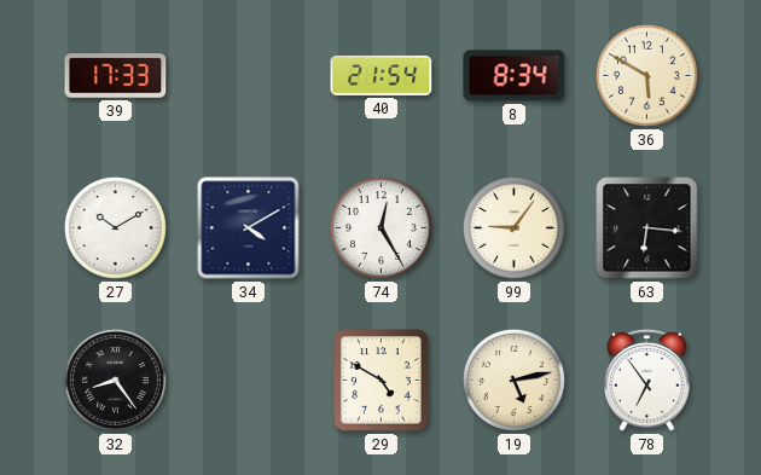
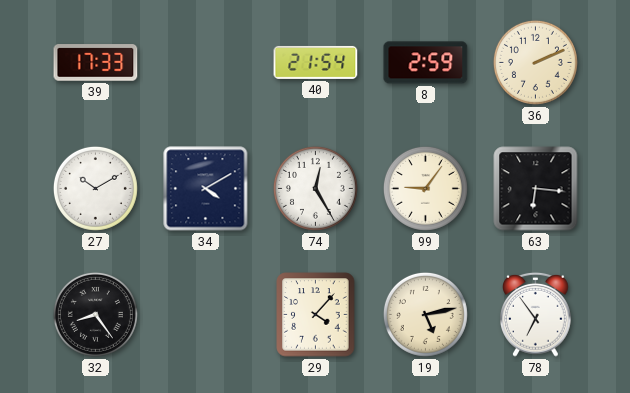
8: 8:34 -> 2:59
36: 5:50 -> 2:11
29: 4:50 -> 4:07
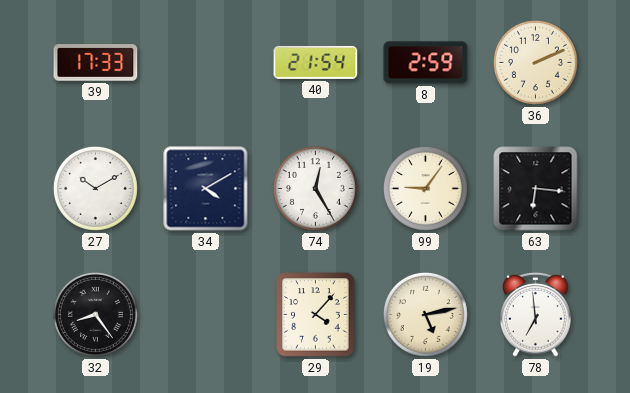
78: 6:54 -> 6:59
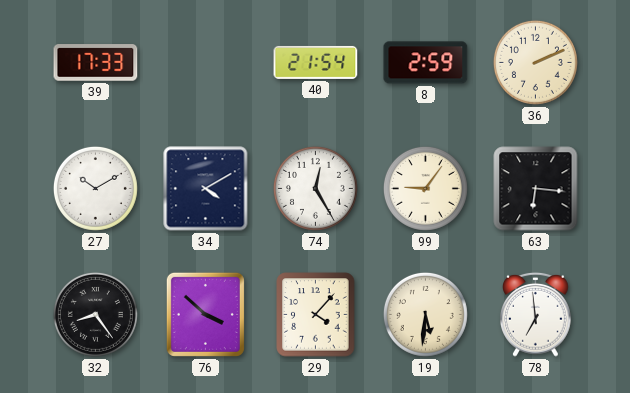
76: none -> 3:52
19: 5:13 -> 5:31
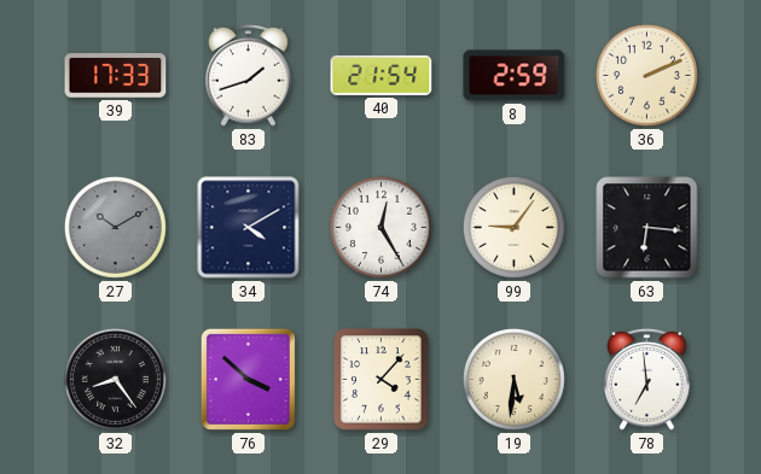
83: none -> 1:42
27 dial: white -> grey
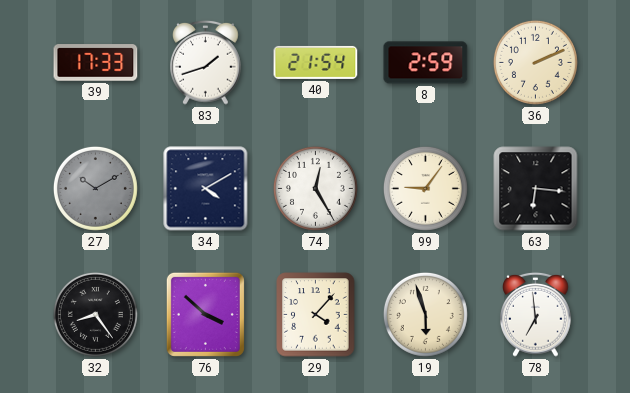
19: 5:31 -> 5:57
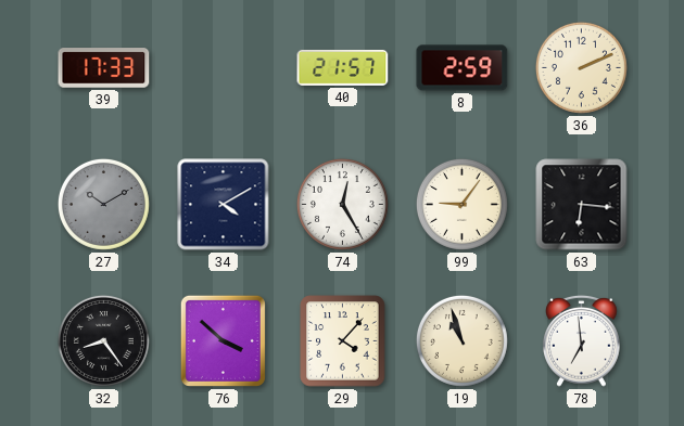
83: 1:42 -> none
40: 21:54 -> 21:57
19: 5:57 -> 10:57
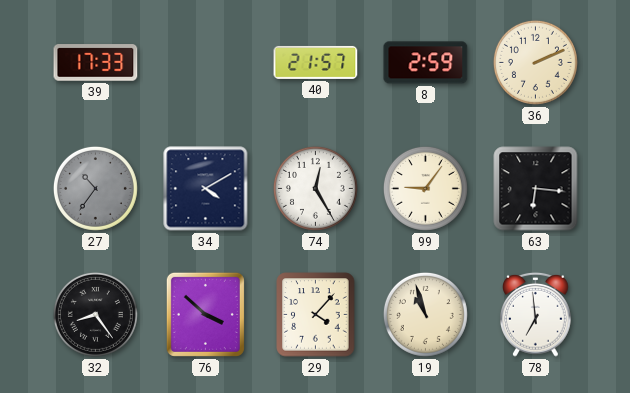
27: 10:10 -> 10:36
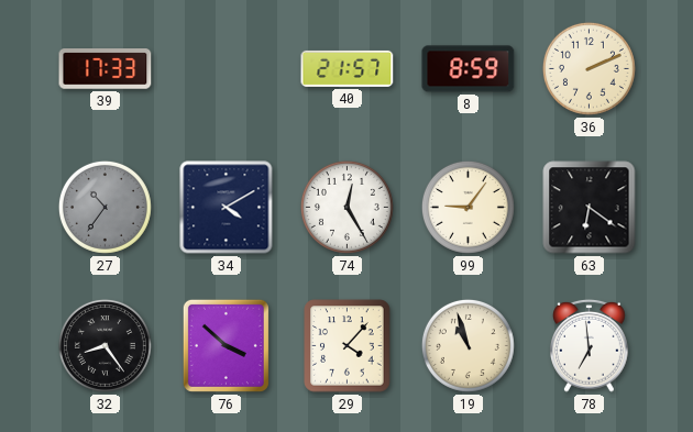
8: 2:59 -> 8:59
63: 6:16 -> 6:21
